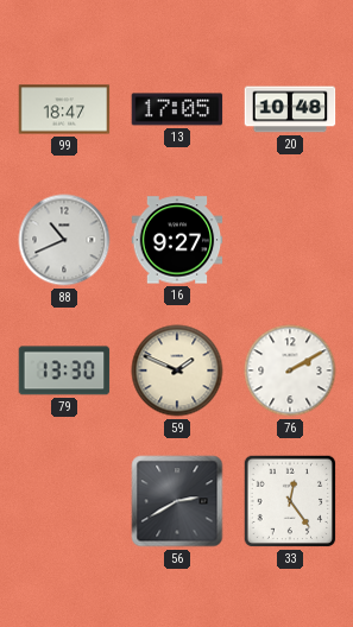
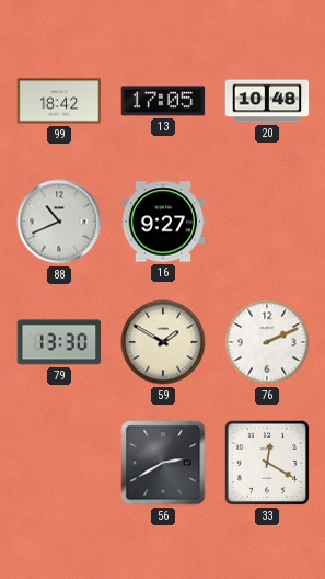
99: 18:47 -> 18:42
59: 1:49 -> 1:50
76: 2:10 -> 2:11
33: 12:24 -> 12:20
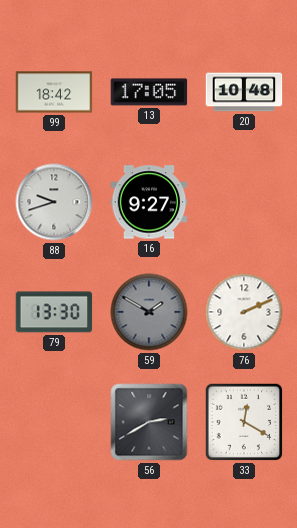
88: 10:41 -> 9:42
59 dial: cream -> grey
